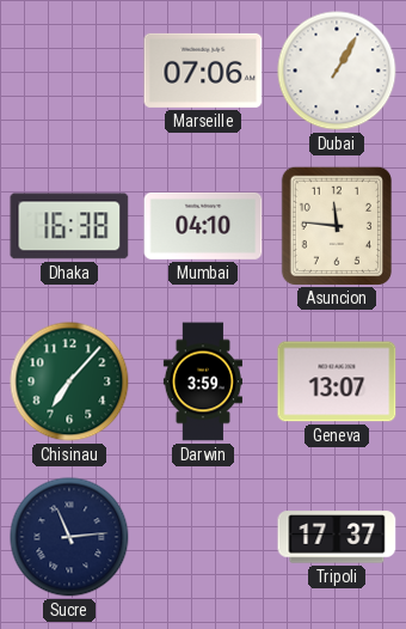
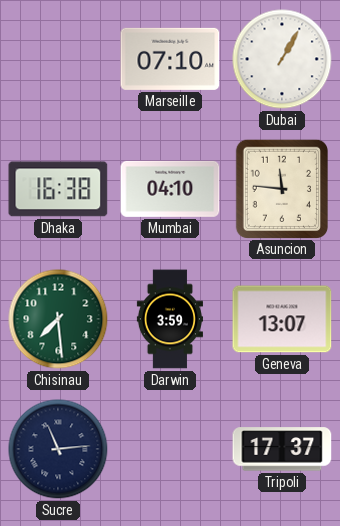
Marseille: 07:06 -> 07:10
Chisinau: 7:07 -> 7:29
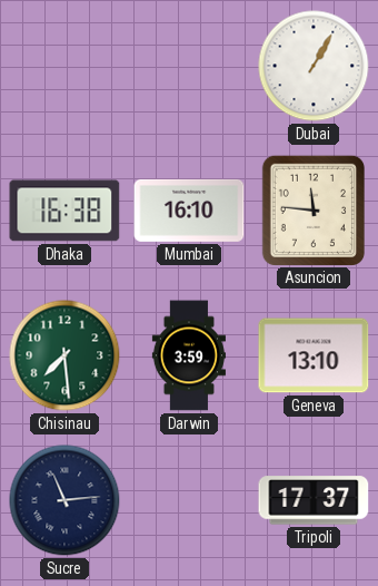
Marseille: 07:10 -> none
Mumbai: 04:10 -> 16:10
Geneva: 13:07 -> 13:10
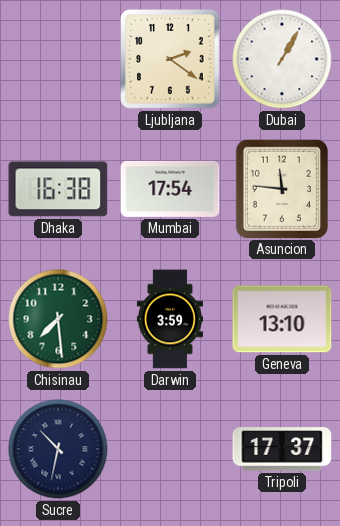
Ljubljana: none -> 2:21
Mumbai: 16:10 -> 17:54
Sucre: 11:14 -> 10:32
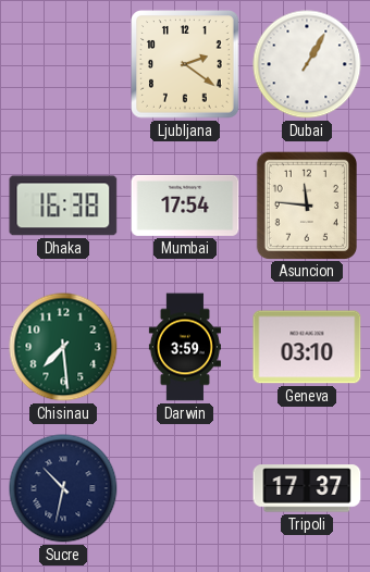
Geneva: 13:10 -> 03:10
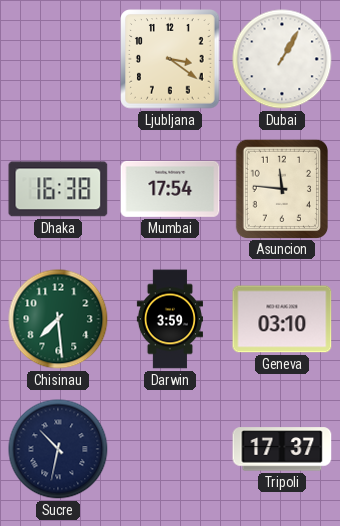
Ljubljana: 2:21 -> 3:21
